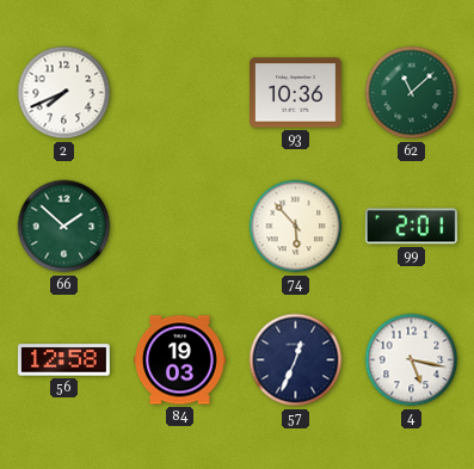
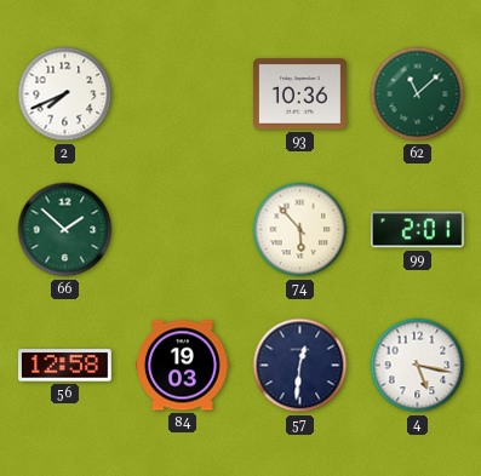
57: 12:34 -> 12:31
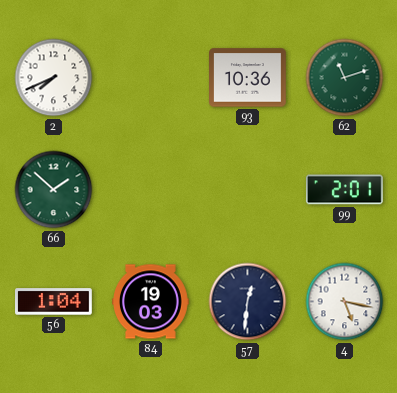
62: 11:08 -> 11:12
74: 5:53 -> none
56: 12:58 -> 1:04
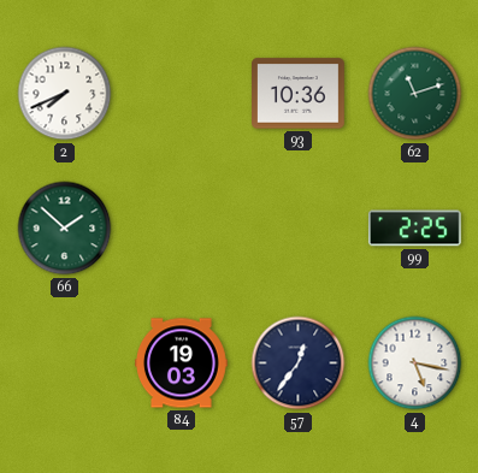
99: 2:01 -> 2:25
56: 1:04 -> none
57: 12:31 -> 12:36
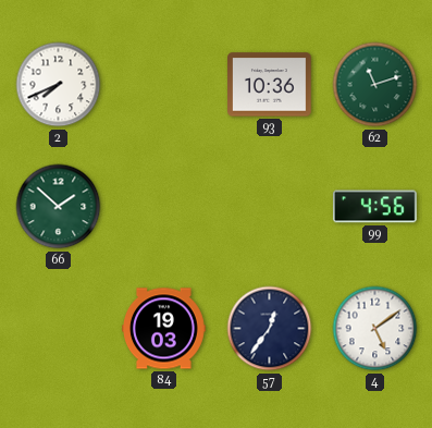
99: 2:25 -> 4:56
4: 5:17 -> 5:09
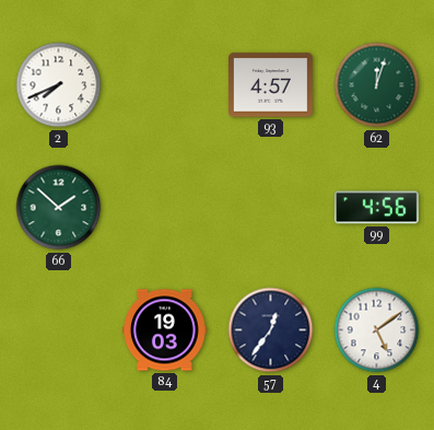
93: 10:36 -> 4:57
62: 11:12 -> 12:03
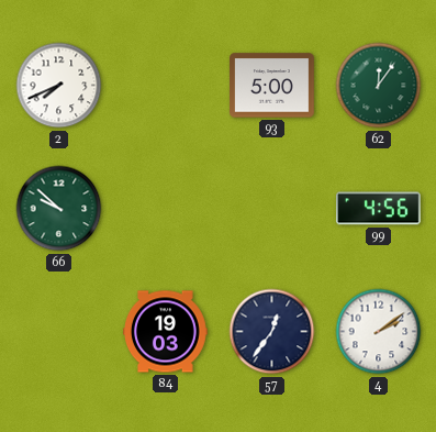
93: 4:57 -> 5:00
62: 12:03 -> 12:06
66: 1:52 -> 9:52
4: 5:09 -> 2:09
